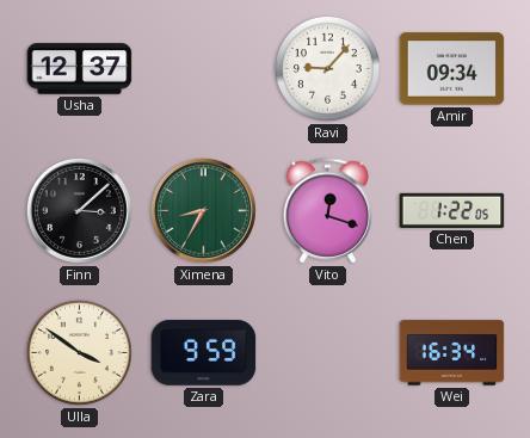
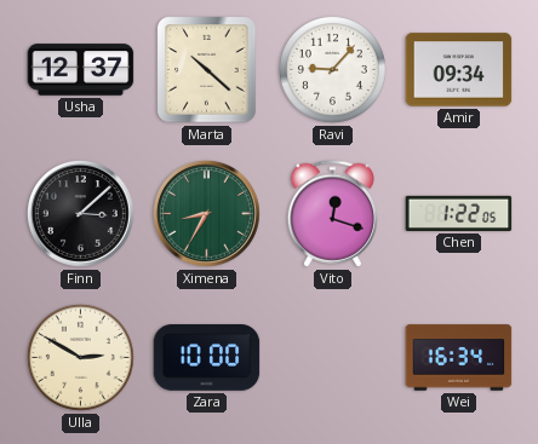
Marta: none -> 10:22
Ulla: 3:51 -> 2:50
Zara: 9:59 -> 10:00
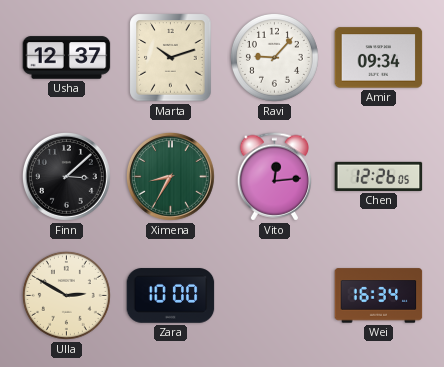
Marta: 10:22 -> 10:12
Vito: 12:18 -> 12:14
Chen: 1:22 -> 12:26
